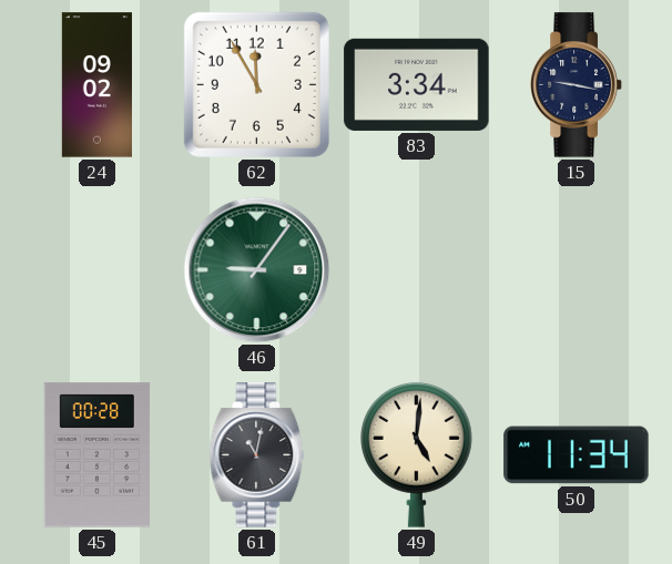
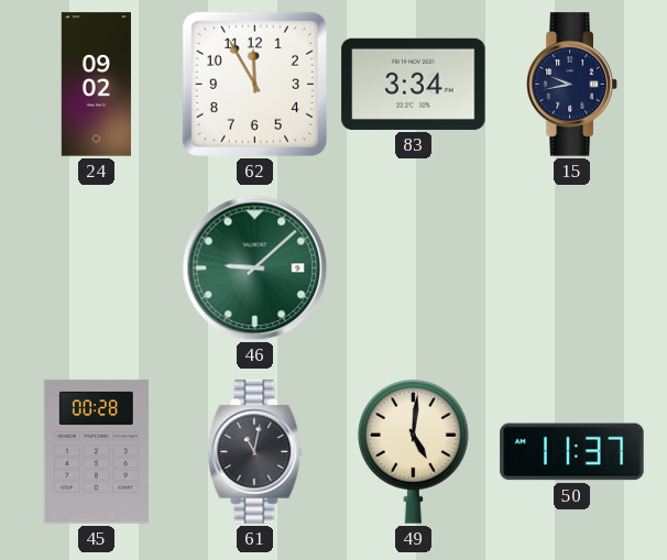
15: 9:17 -> 9:43
46: 9:06 -> 9:08
50: 11:34 -> 11:37
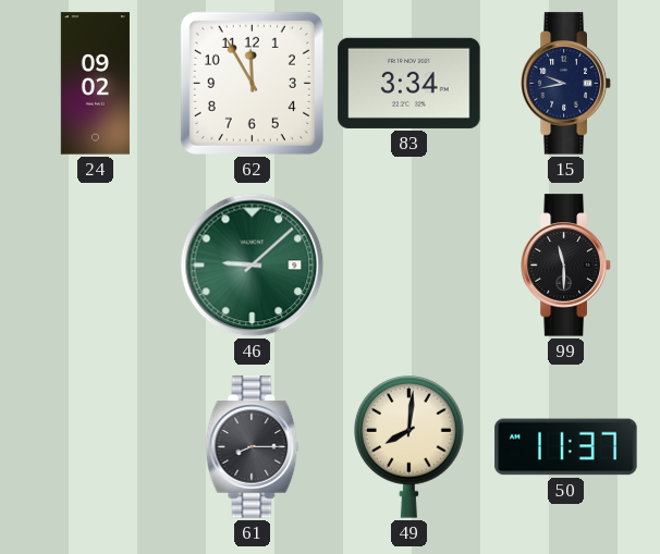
99: none -> 11:30
45: 00:28 -> none
61: 11:02 -> 8:15
49: 5:01 -> 8:01
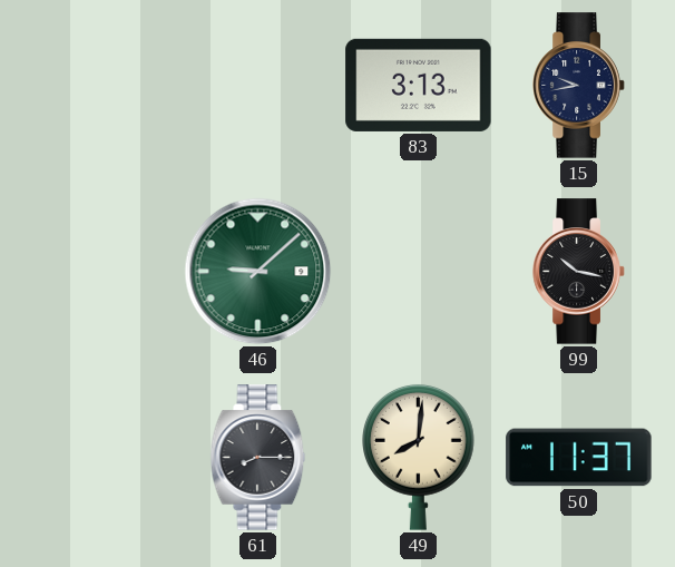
24: 09:02 -> none
62: 11:55 -> none
83: 3:34 -> 3:13
99: 11:30 -> 10:17
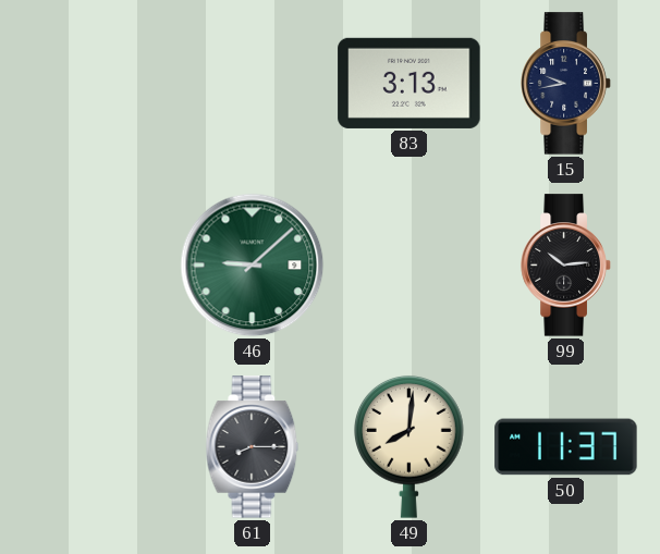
99: 10:17 -> 10:14
